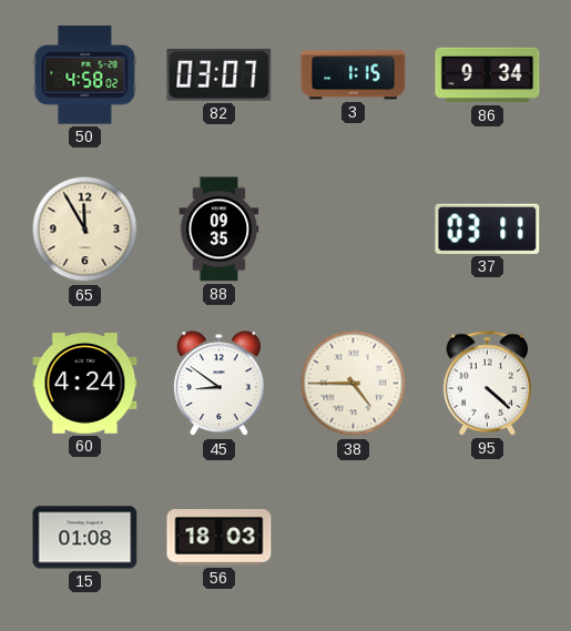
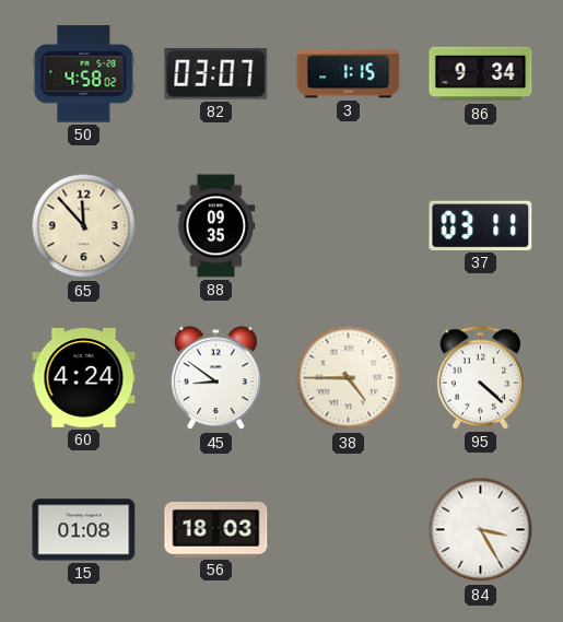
65: 11:55 -> 11:53
84: none -> 3:25
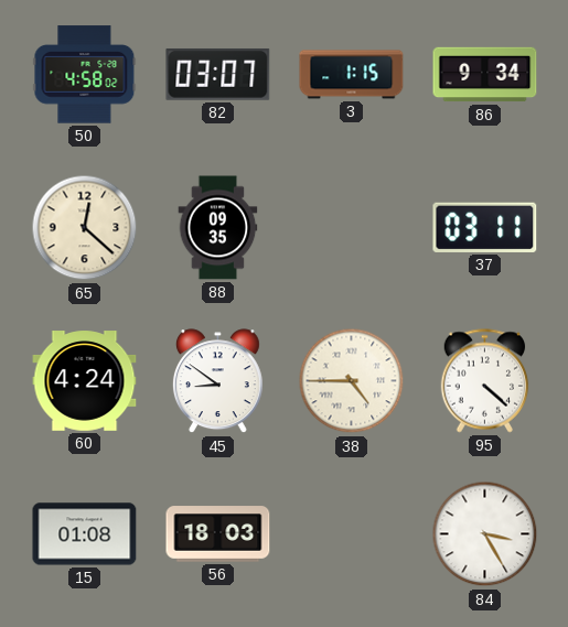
65: 11:53 -> 12:22
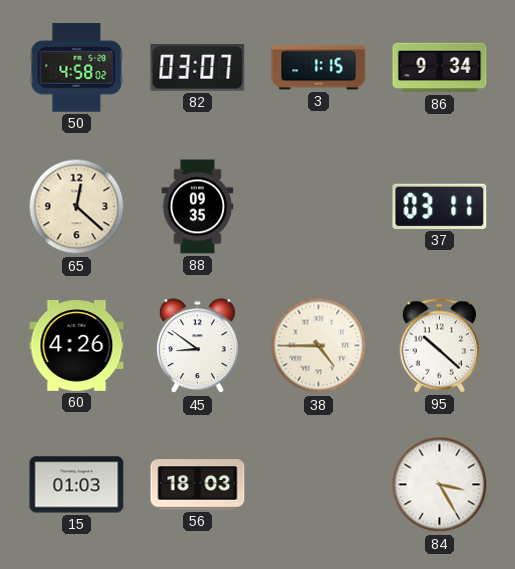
60: 4:24 -> 4:26
95: 4:22 -> 10:22
15: 01:08 -> 01:03
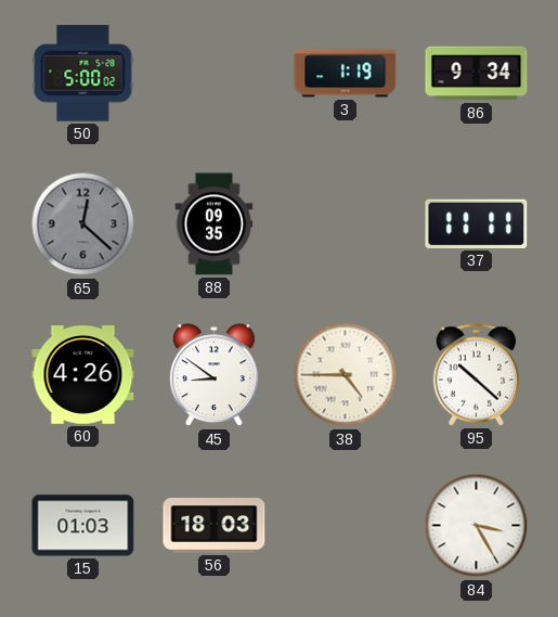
50: 4:58 -> 5:00
82: 03:07 -> none
3: 1:15 -> 1:19
65 dial: cream -> grey
37: 03:11 -> 11:11
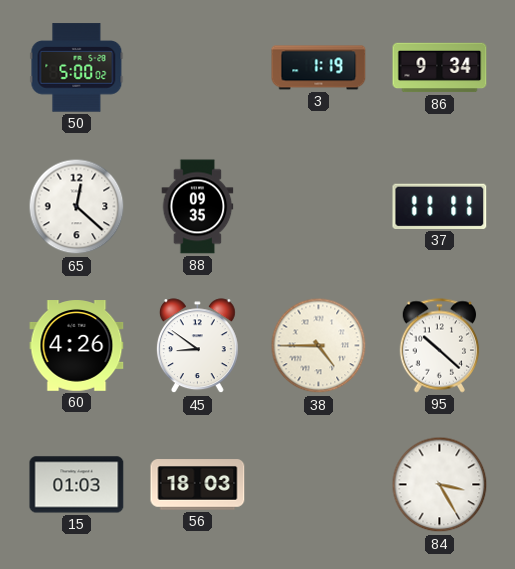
65 dial: grey -> white
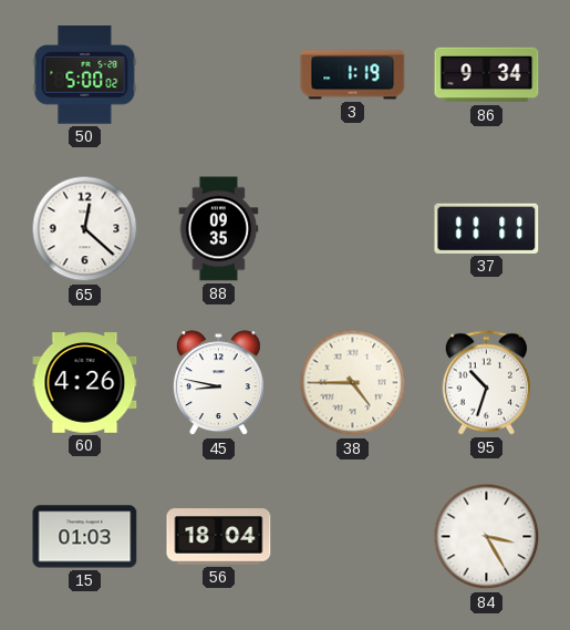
45: 8:51 -> 8:47
95: 10:22 -> 10:33
56: 18:03 -> 18:04
